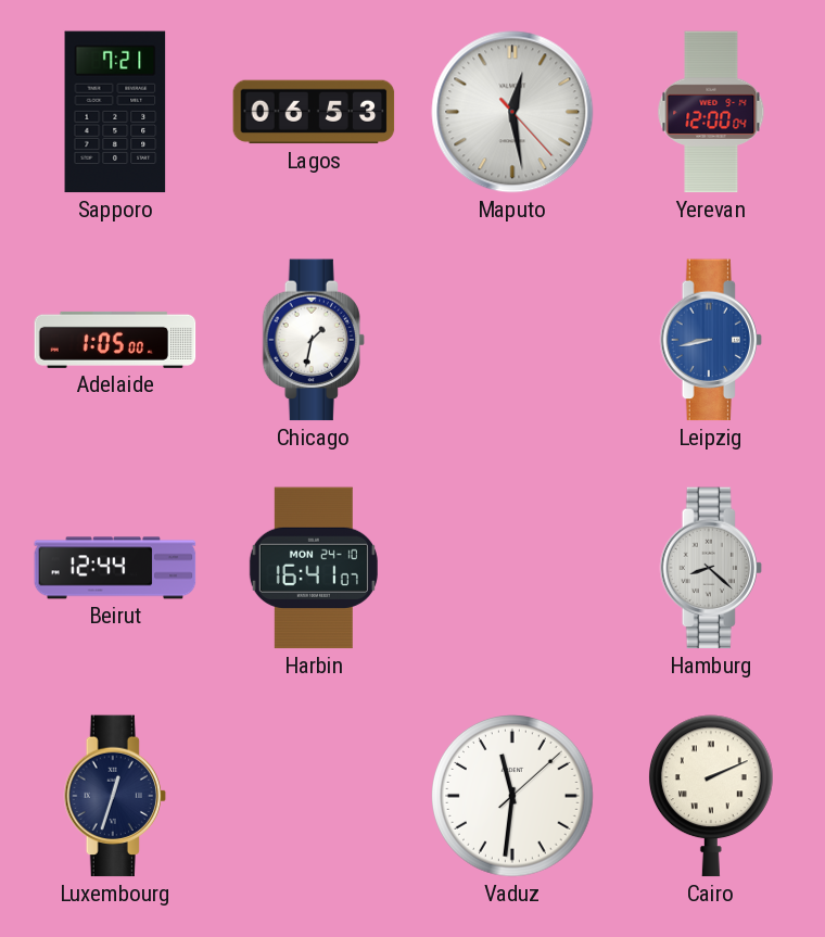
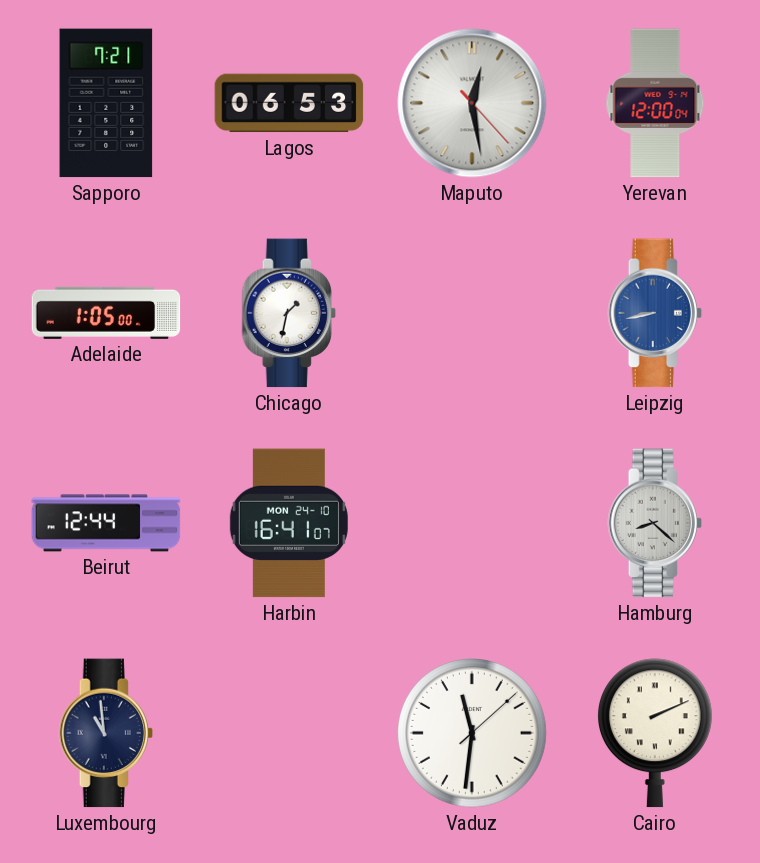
Luxembourg: 12:33 -> 10:59
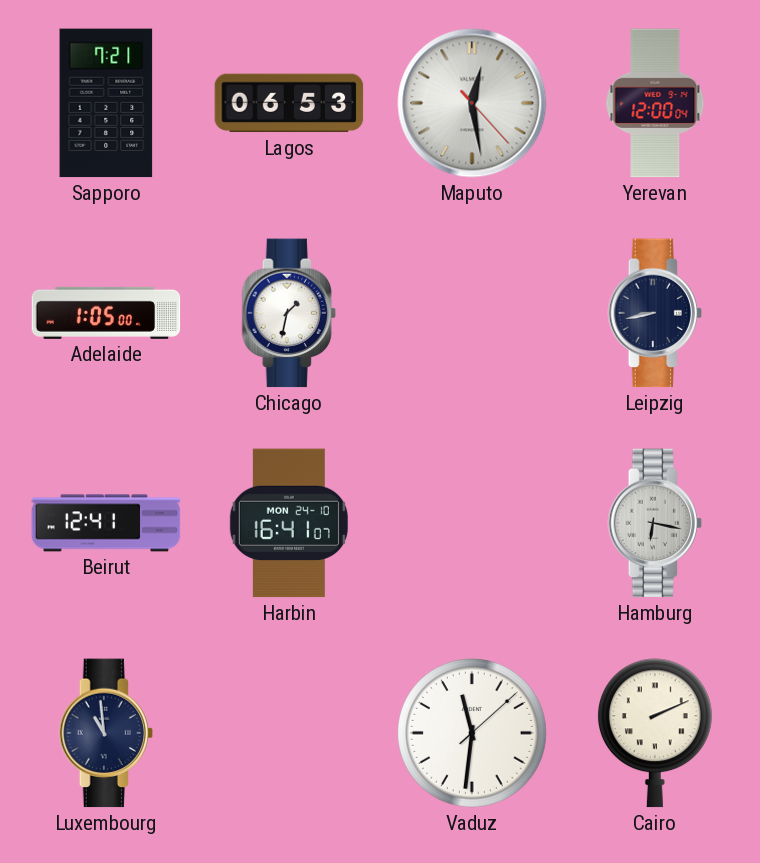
Leipzig dial: blue -> navy
Beirut: 12:44 -> 12:41
Hamburg: 8:22 -> 6:17
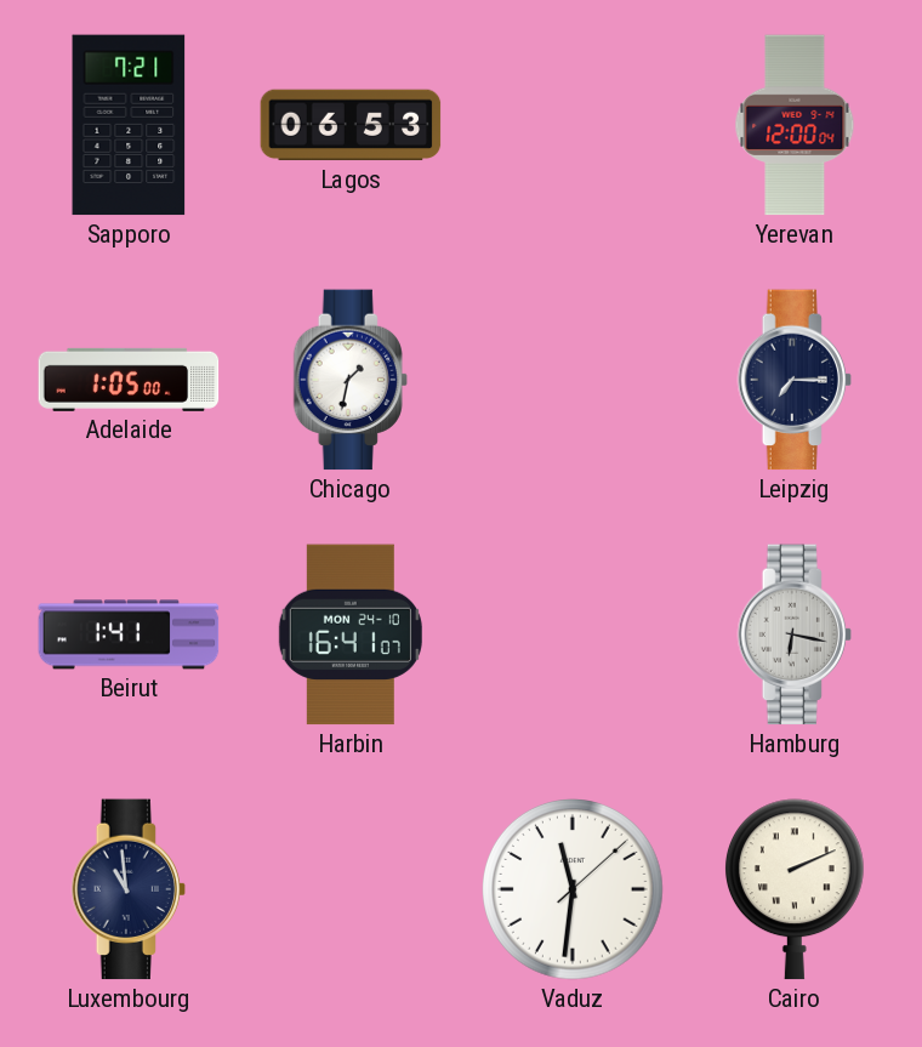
Maputo: 12:28 -> none
Leipzig: 8:43 -> 7:15
Beirut: 12:41 -> 1:41
